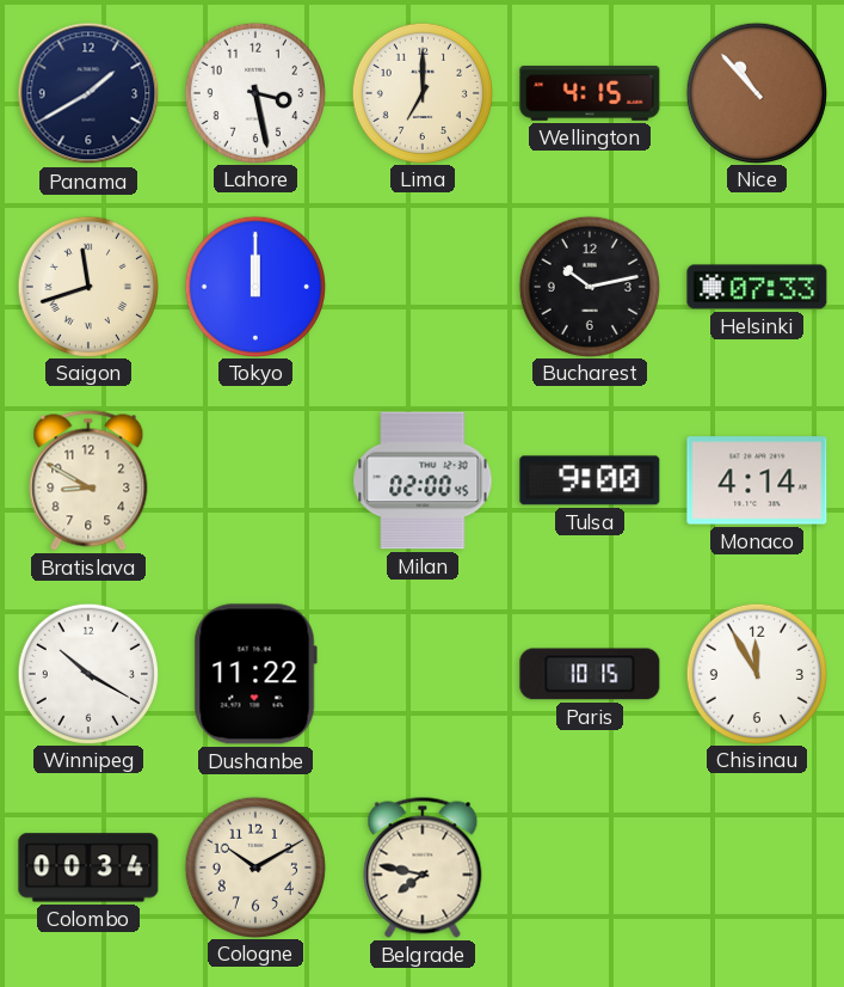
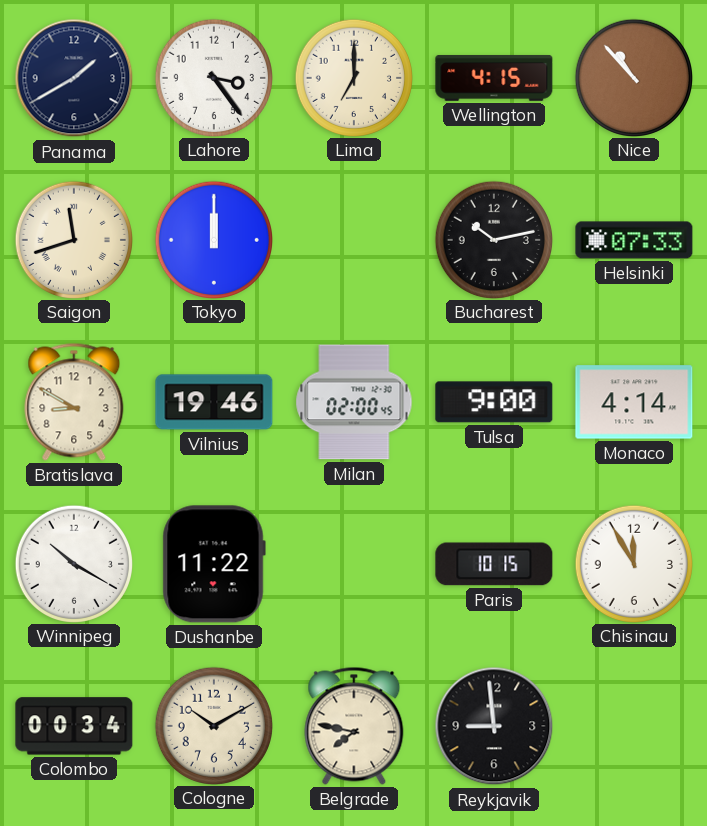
Lahore: 3:28 -> 3:24
Vilnius: none -> 19:46
Reykjavik: none -> 8:59
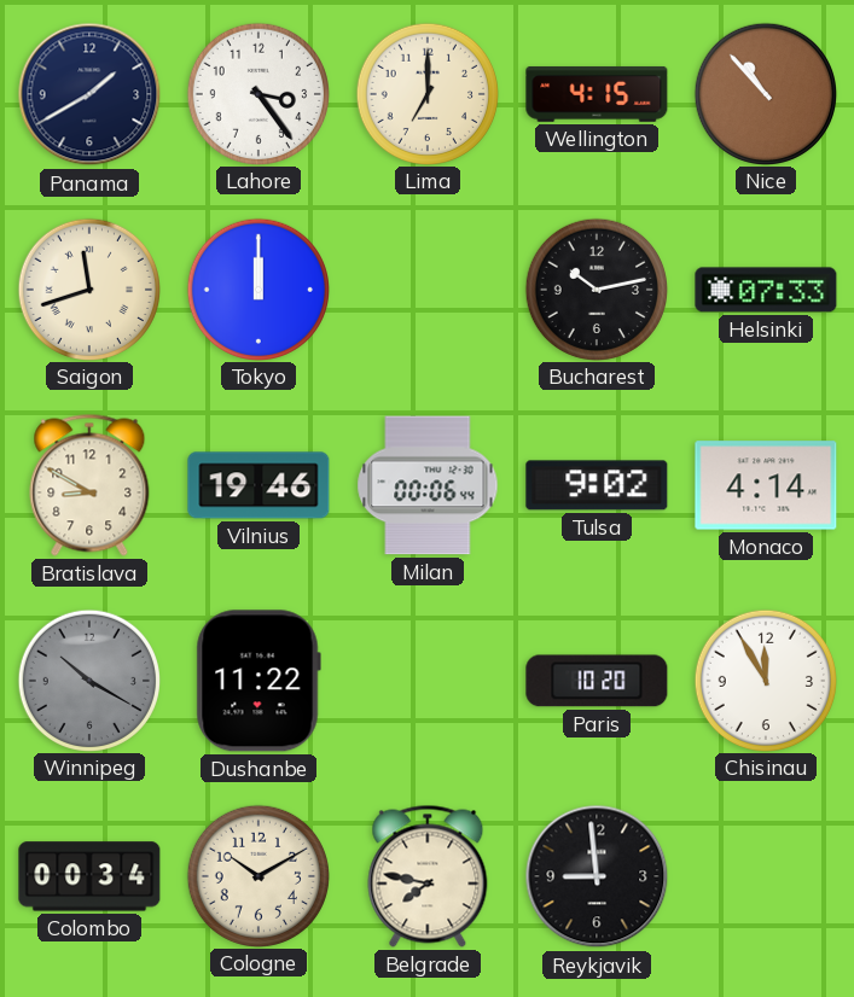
Milan: 02:00 -> 00:06
Tulsa: 9:00 -> 9:02
Winnipeg dial: white -> grey
Paris: 10:15 -> 10:20
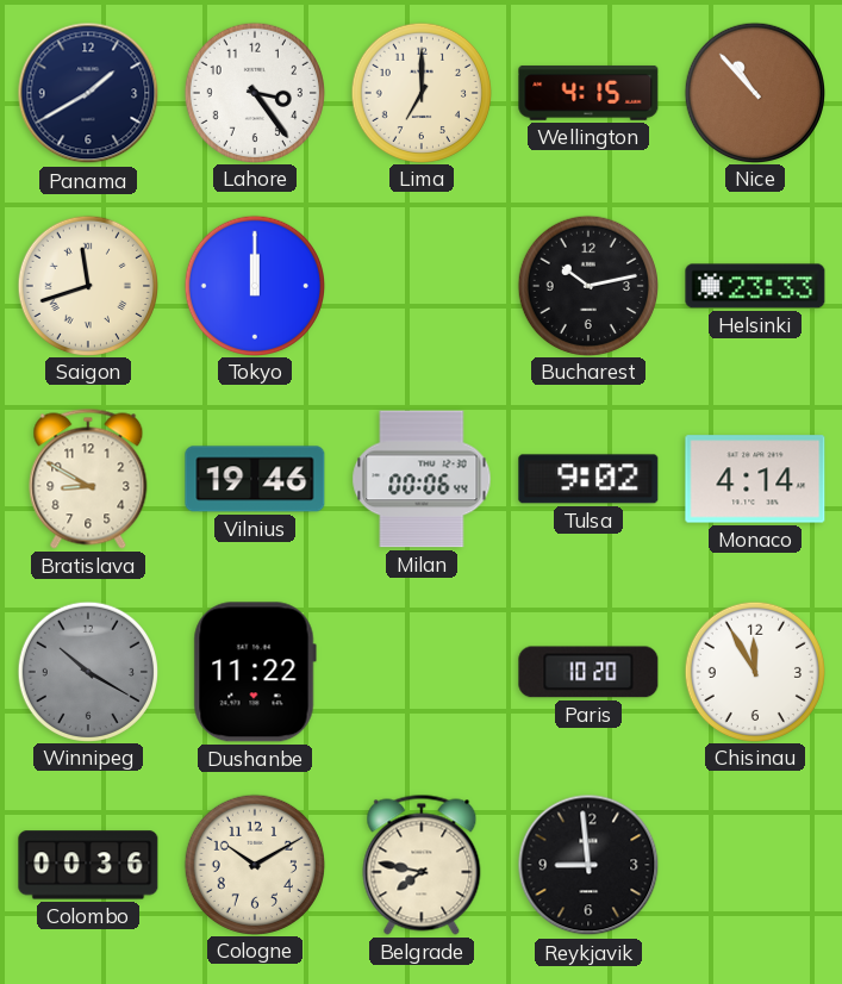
Helsinki: 07:33 -> 23:33
Colombo: 00:34 -> 00:36
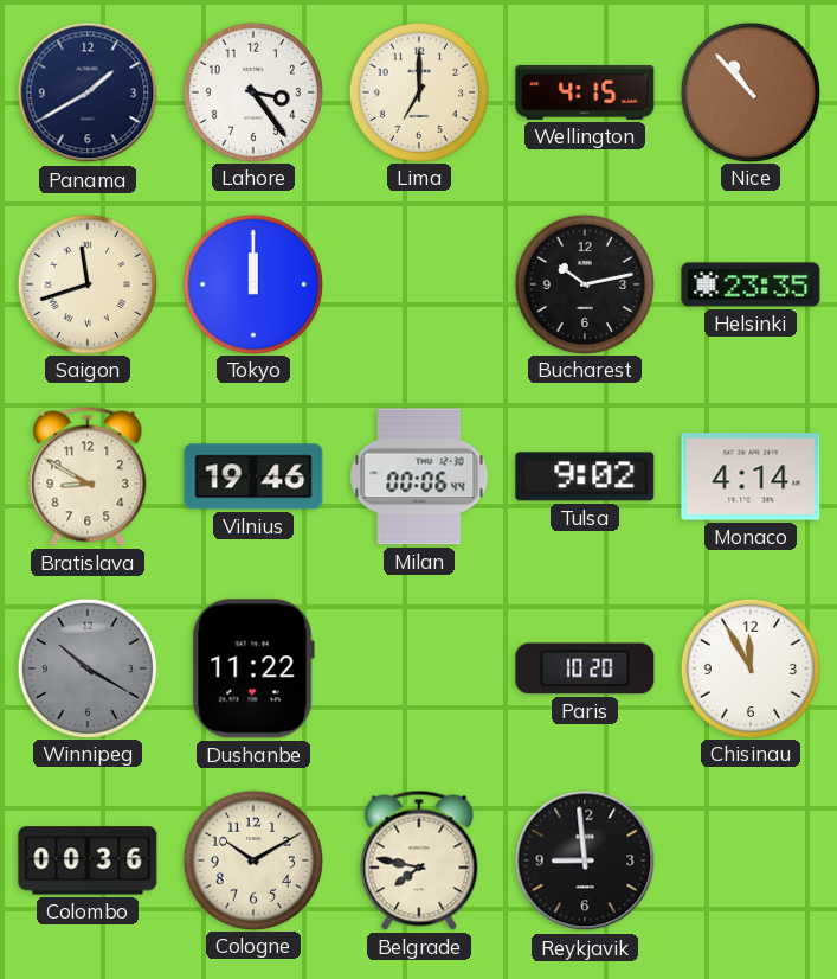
Helsinki: 23:33 -> 23:35
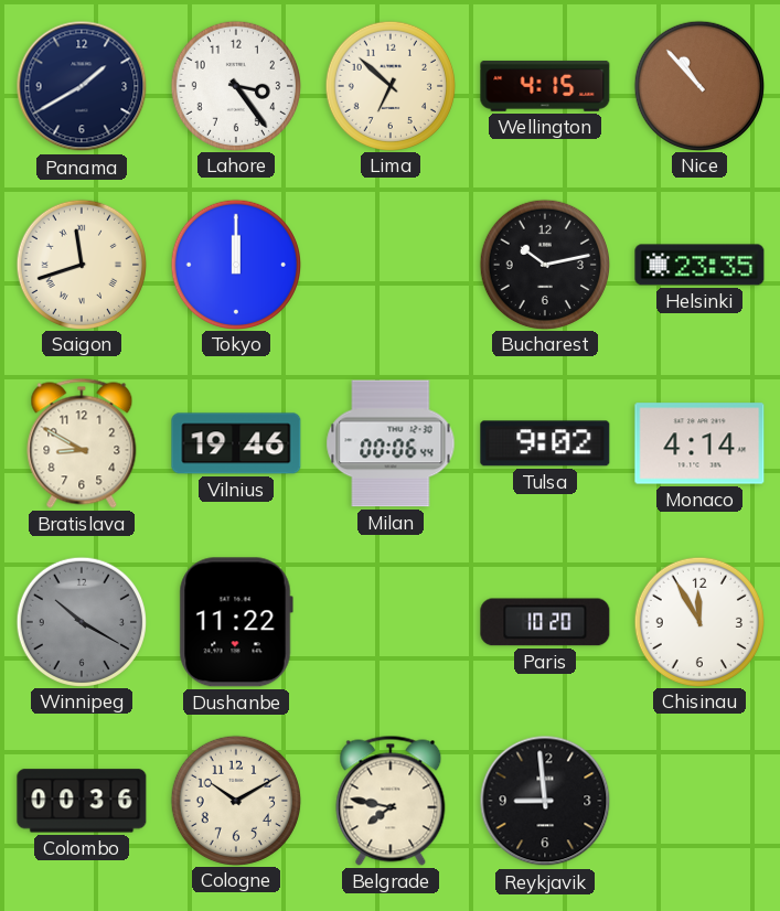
Lima: 7:00 -> 6:52
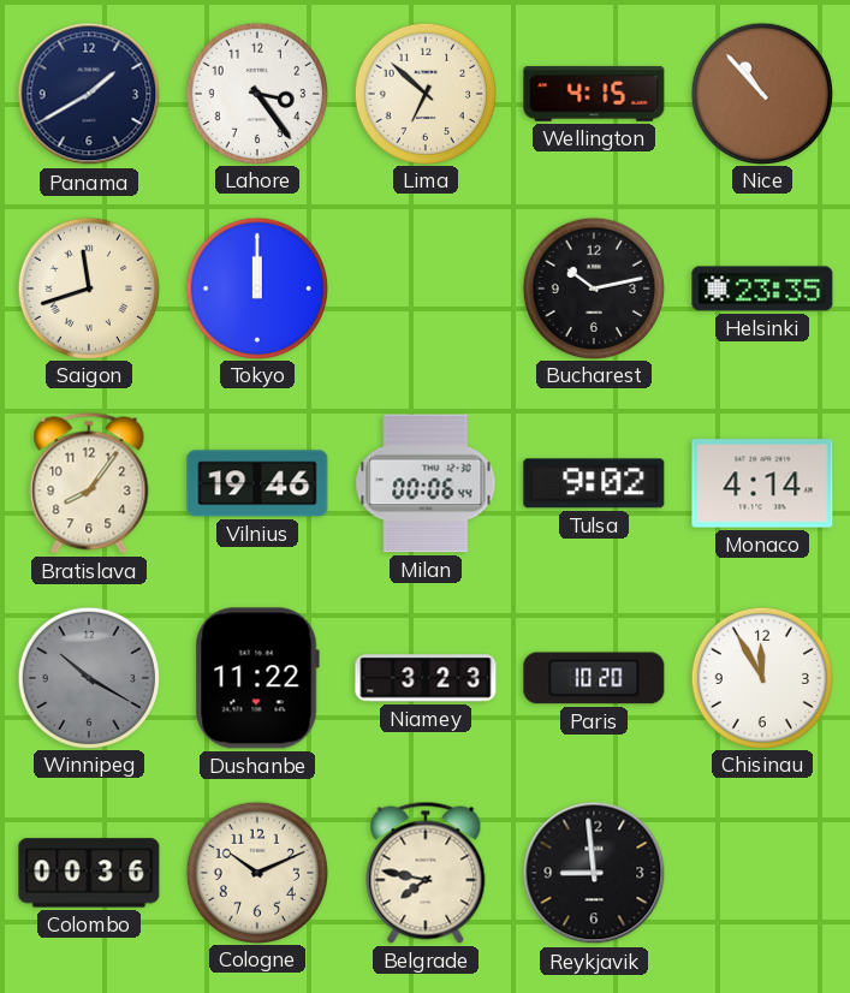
Bratislava: 8:50 -> 8:06
Niamey: none -> 3:23
Cologne: 10:10 -> 10:11
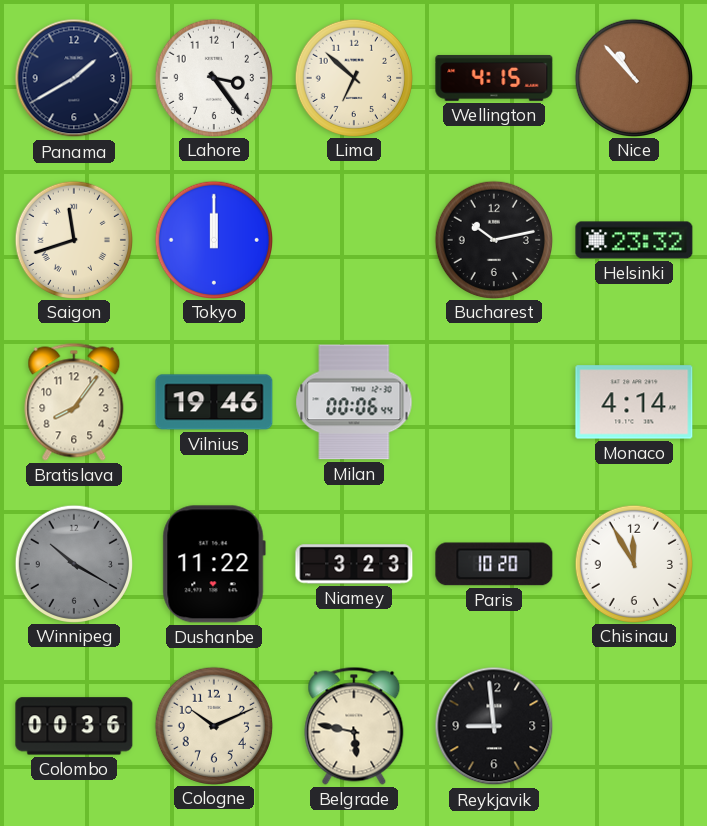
Helsinki: 23:35 -> 23:32
Tulsa: 9:02 -> none
Belgrade: 7:47 -> 5:47
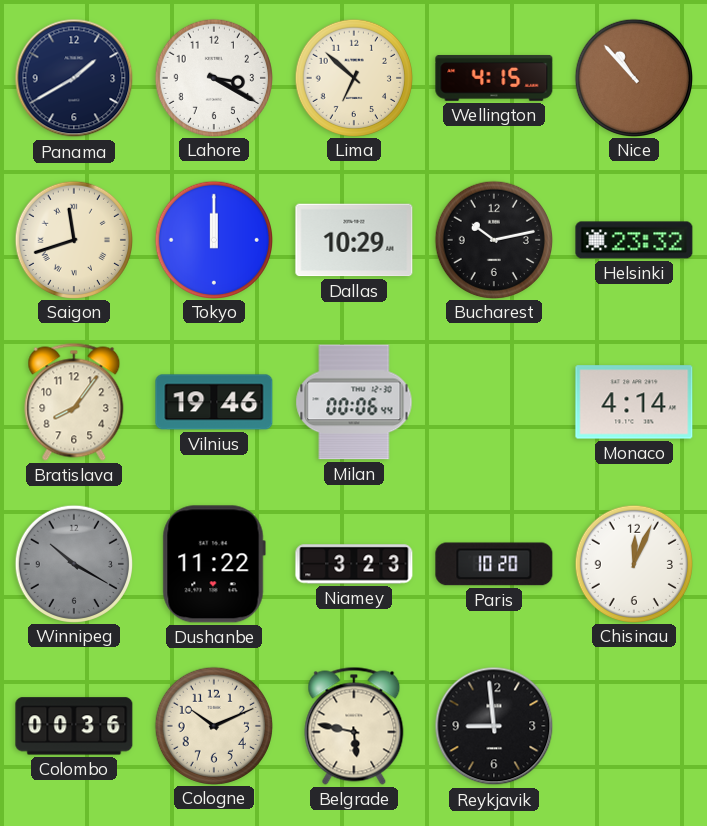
Lahore: 3:24 -> 3:20
Dallas: none -> 10:29
Chisinau: 11:55 -> 12:04
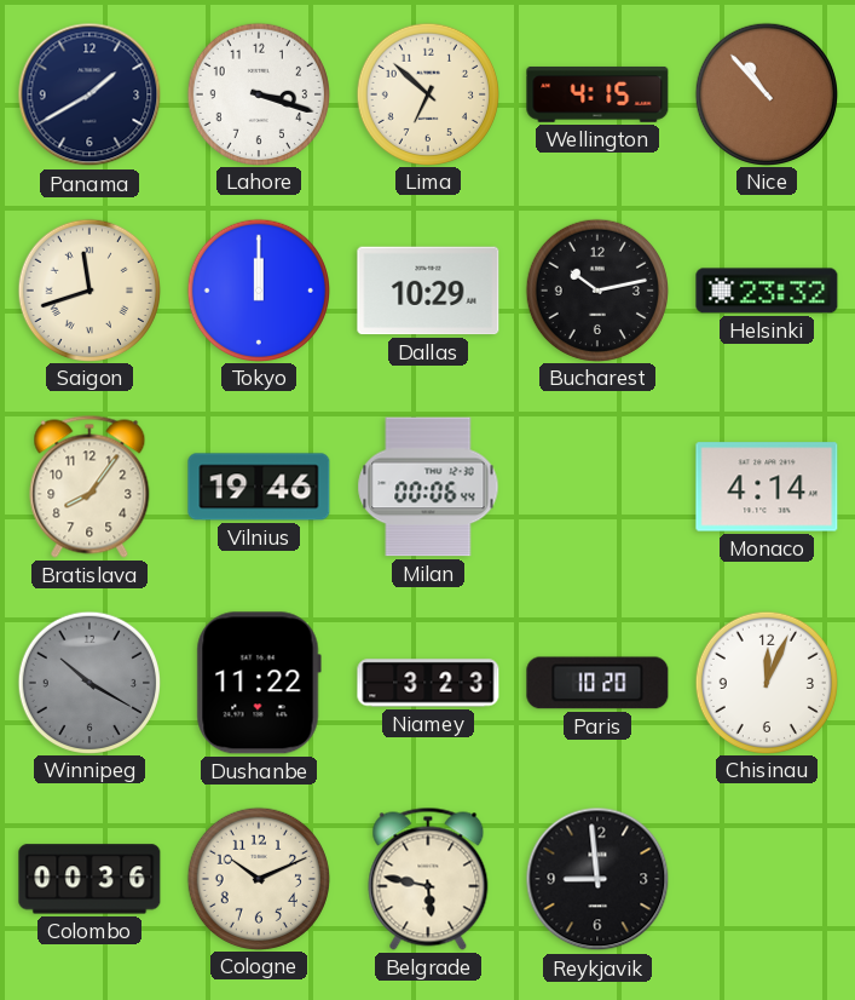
Lahore: 3:20 -> 3:18
